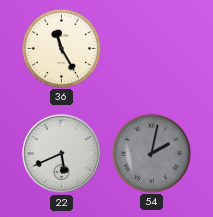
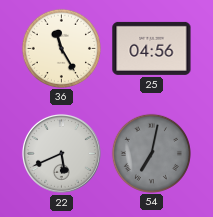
25: none -> 04:56
54: 2:02 -> 7:02
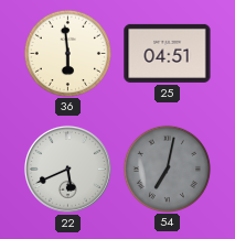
36: 11:25 -> 5:59
25: 04:56 -> 04:51
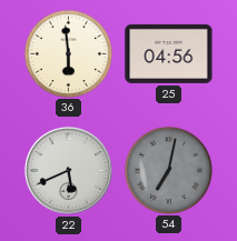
25: 04:51 -> 04:56
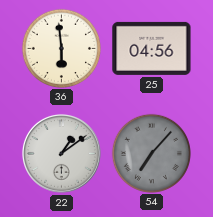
22: 5:41 -> 1:09
54: 7:02 -> 7:07
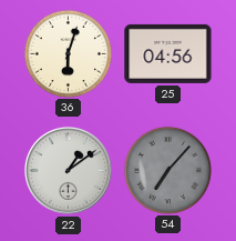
36: 5:59 -> 6:03
